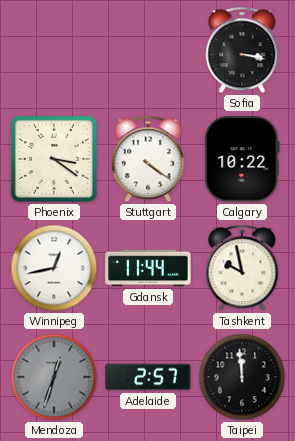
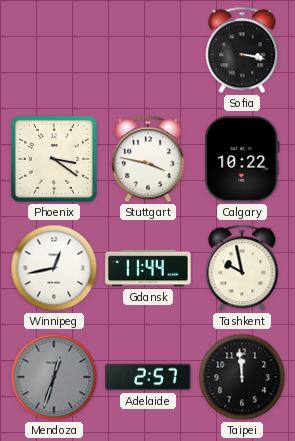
Stuttgart: 4:21 -> 3:47
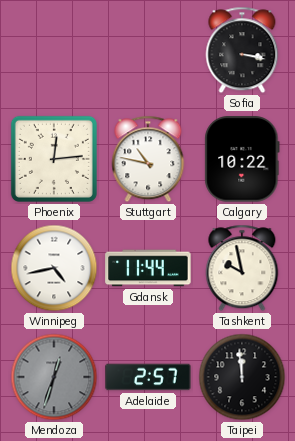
Phoenix: 3:21 -> 12:14
Stuttgart: 3:47 -> 10:47
Winnipeg: 12:43 -> 4:43
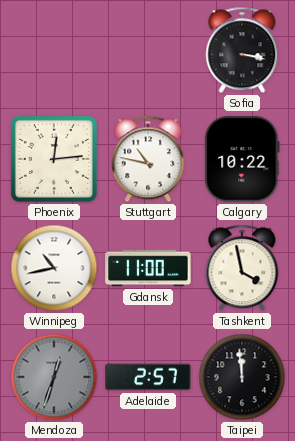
Winnipeg: 4:43 -> 10:43
Gdansk: 11:44 -> 11:00
Tashkent: 9:58 -> 3:58
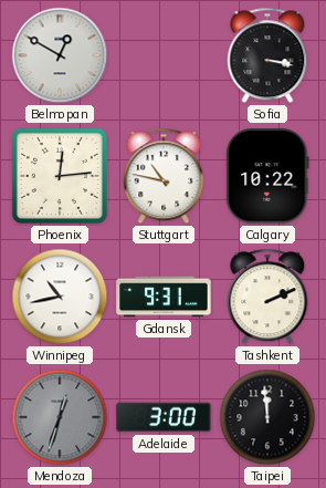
Belmopan: none -> 12:50
Gdansk: 11:00 -> 9:31
Tashkent: 3:58 -> 2:11
Adelaide: 2:57 -> 3:00
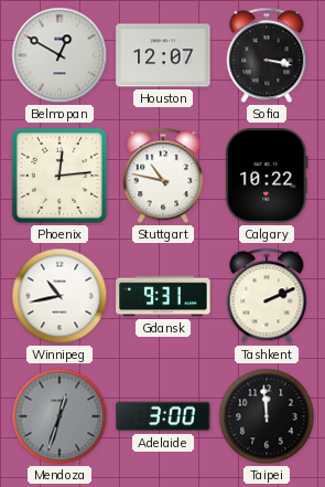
Houston: none -> 12:07
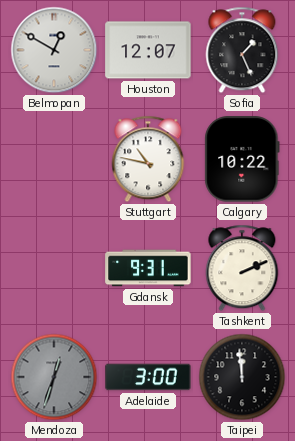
Sofia: 3:17 -> 1:26
Phoenix: 12:14 -> none
Winnipeg: 10:43 -> none
